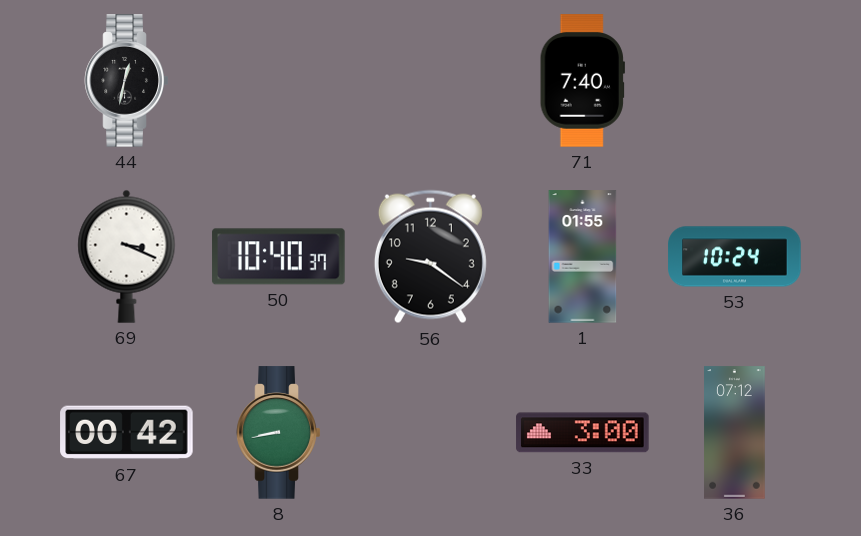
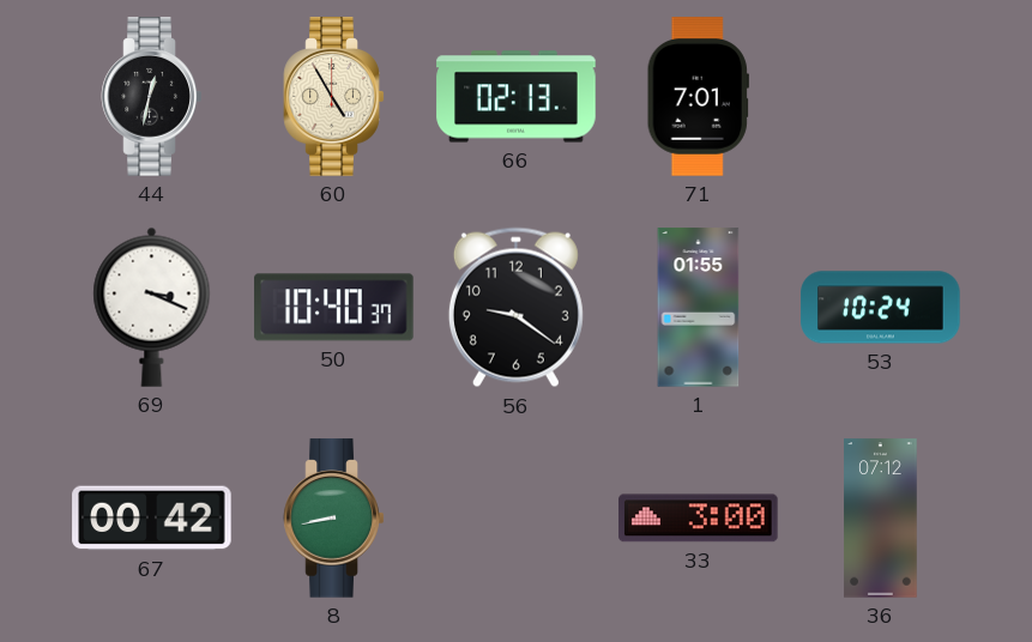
60: none -> 4:55
66: none -> 02:13
71: 7:40 -> 7:01
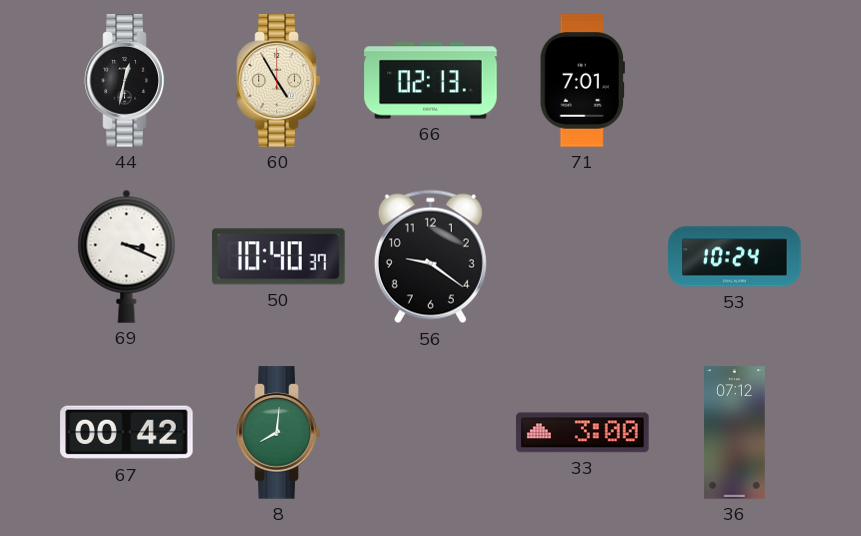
1: 01:55 -> none
8: 8:43 -> 8:01
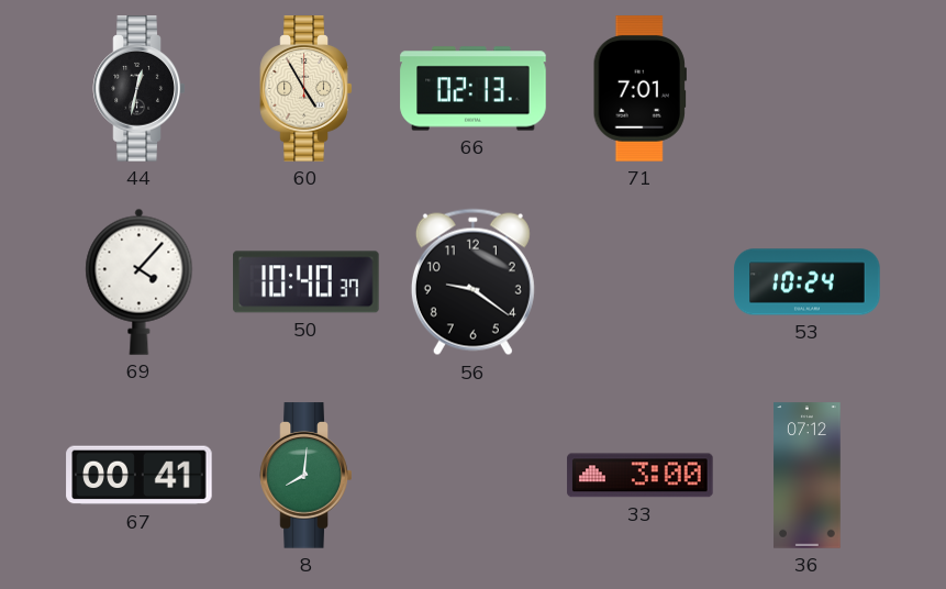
69: 3:19 -> 4:07
67: 00:42 -> 00:41
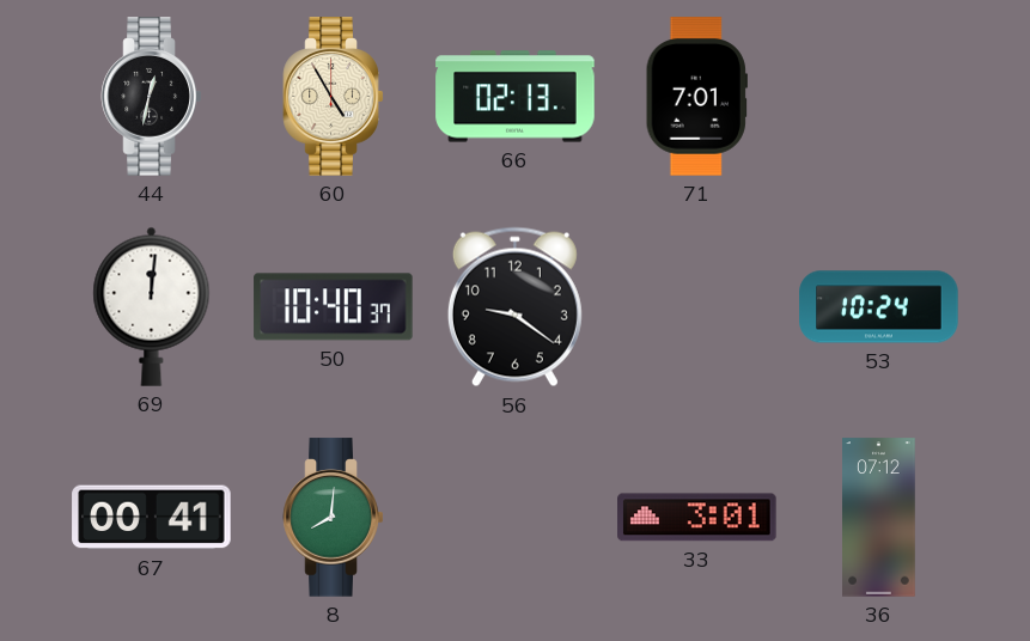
69: 4:07 -> 12:01
33: 3:00 -> 3:01
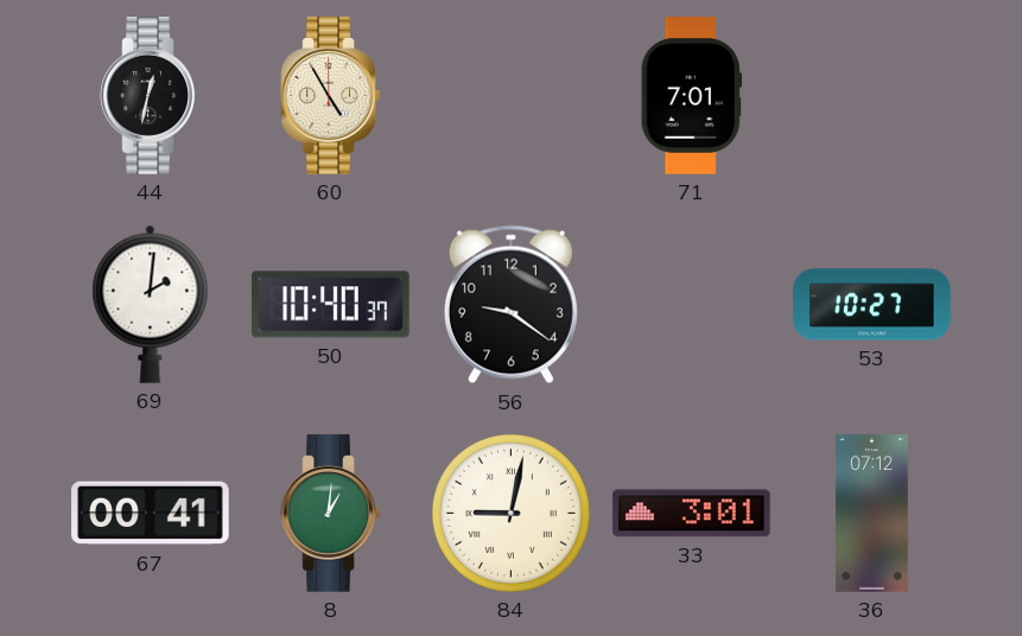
66: 02:13 -> none
69: 12:01 -> 2:01
53: 10:24 -> 10:27
8: 8:01 -> 1:01
84: none -> 9:02
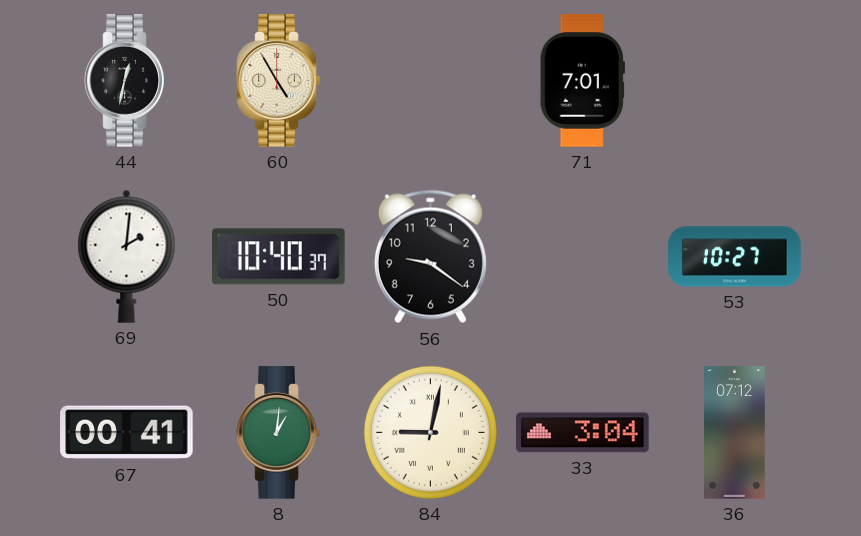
33: 3:01 -> 3:04
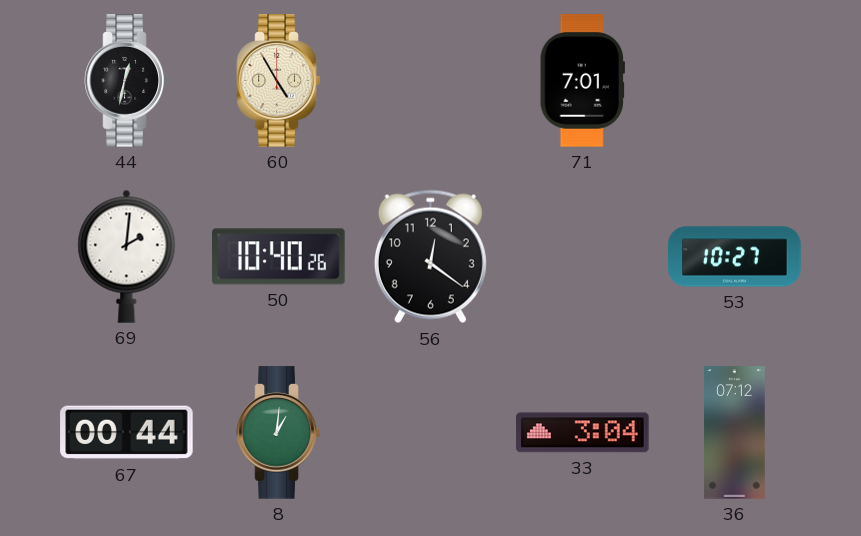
50: 10:40:37 -> 10:40:26
56: 9:21 -> 12:21
67: 00:41 -> 00:44
84: 9:02 -> none
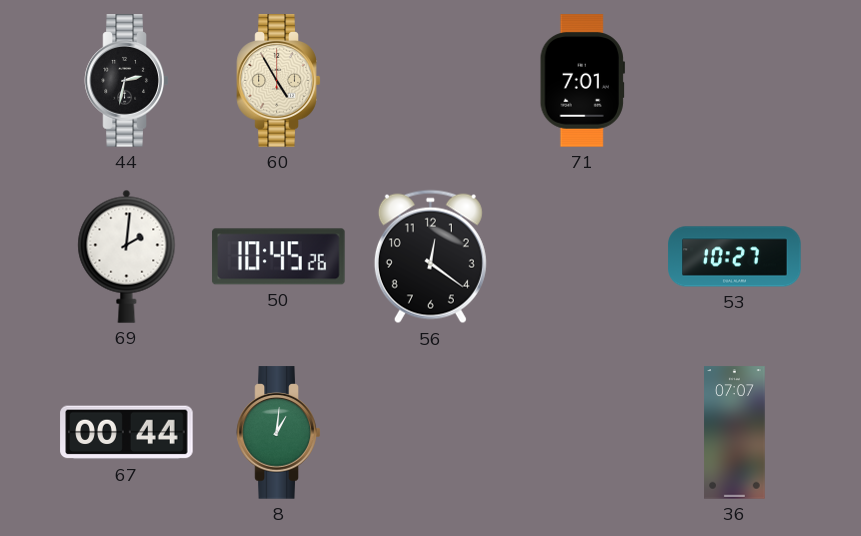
44: 12:32 -> 2:32
50: 10:40 -> 10:45
33: 3:04 -> none
36: 07:12 -> 07:07
